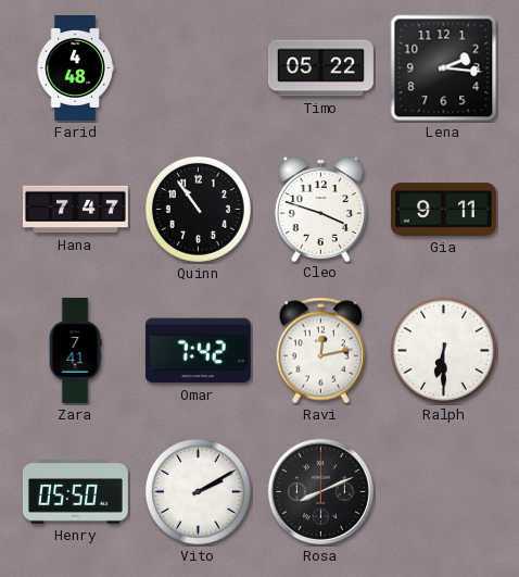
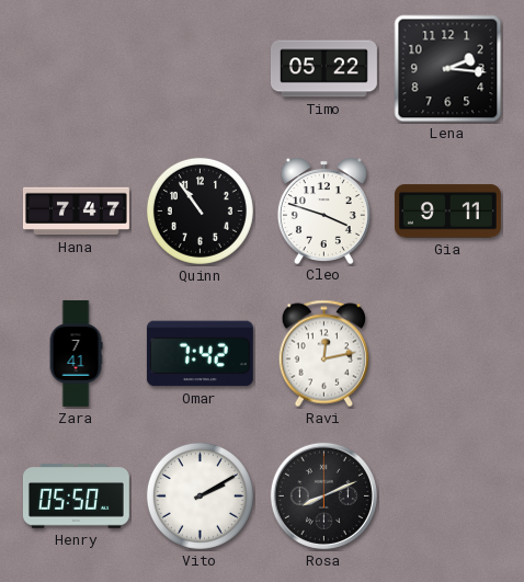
Farid: 4:48 -> none
Ralph: 6:30 -> none
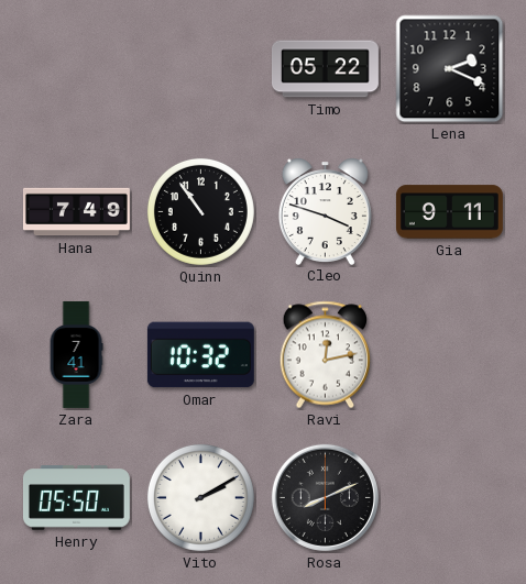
Lena: 2:16 -> 2:19
Hana: 7:47 -> 7:49
Omar: 7:42 -> 10:32
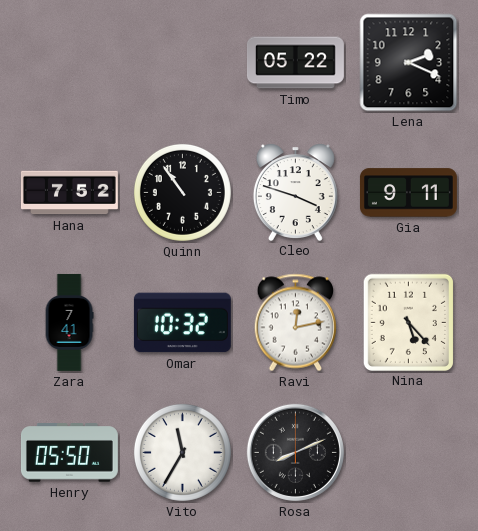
Hana: 7:49 -> 7:52
Nina: none -> 5:23
Vito: 2:10 -> 11:35
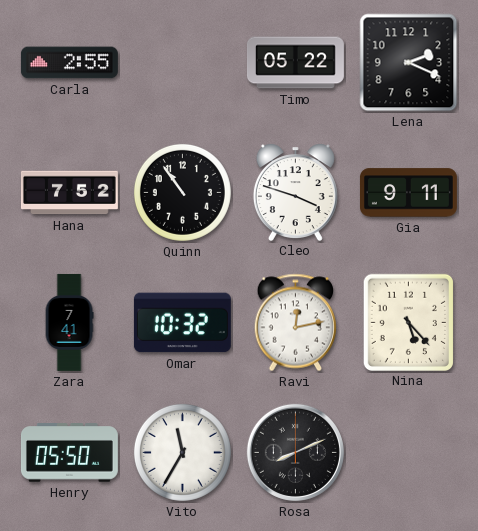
Carla: none -> 2:55
